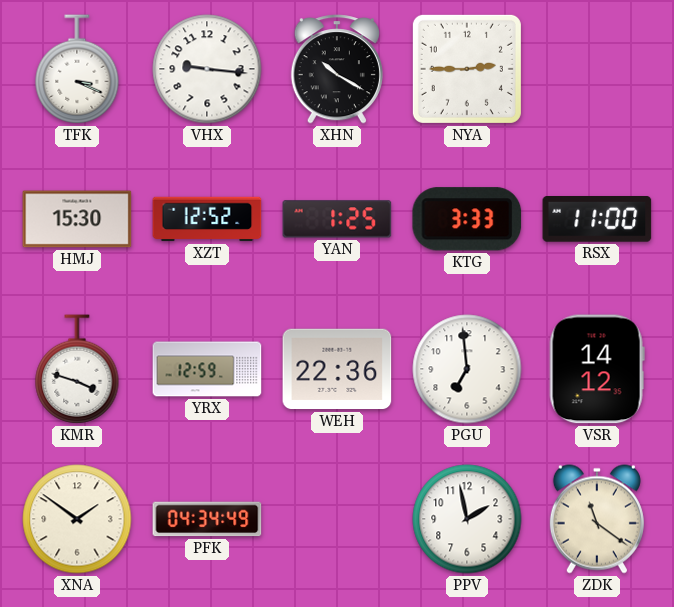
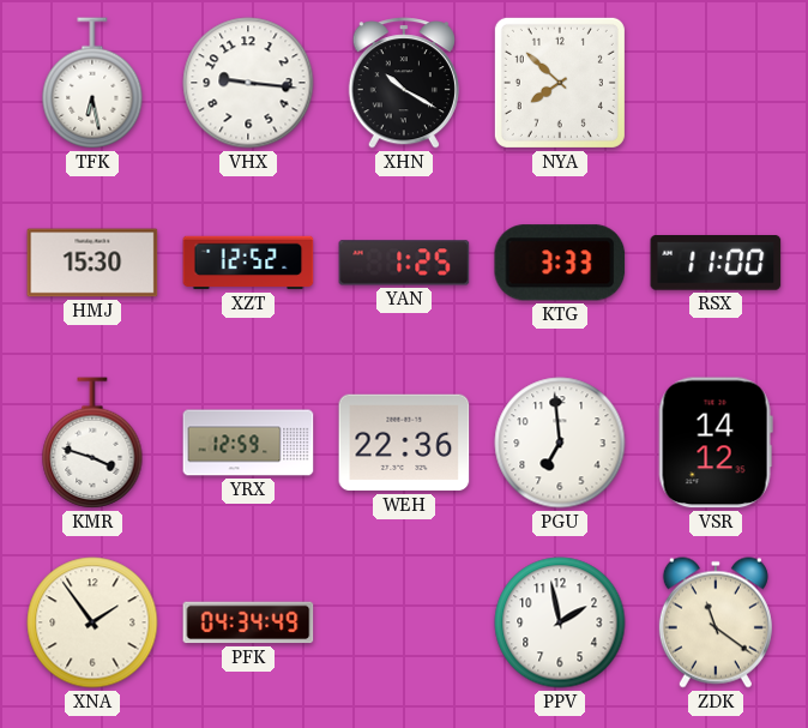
TFK: 3:19 -> 6:28
NYA: 2:45 -> 7:52
XNA: 1:51 -> 1:54
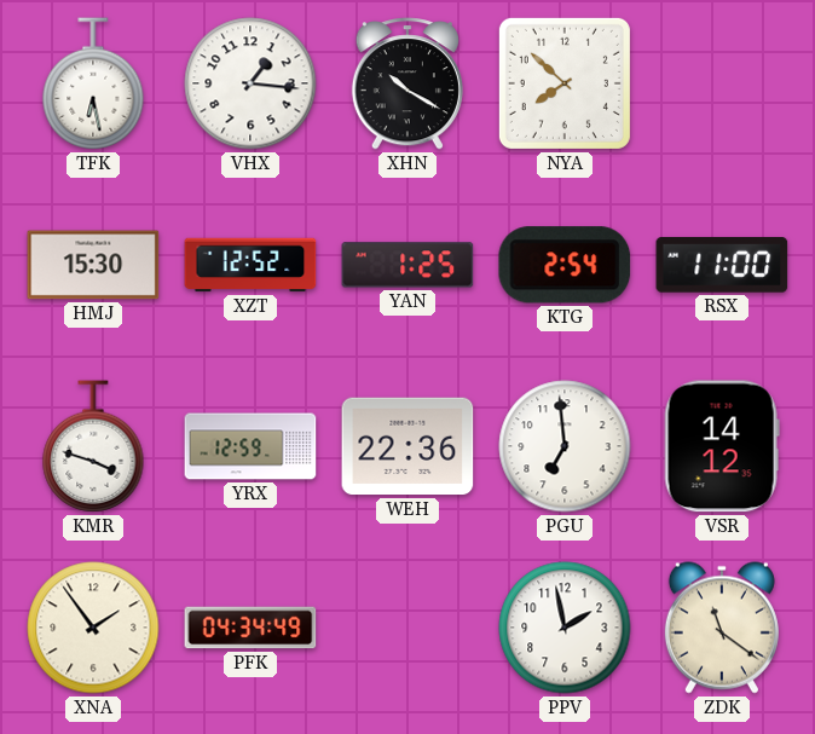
VHX: 9:16 -> 1:16
KTG: 3:33 -> 2:54
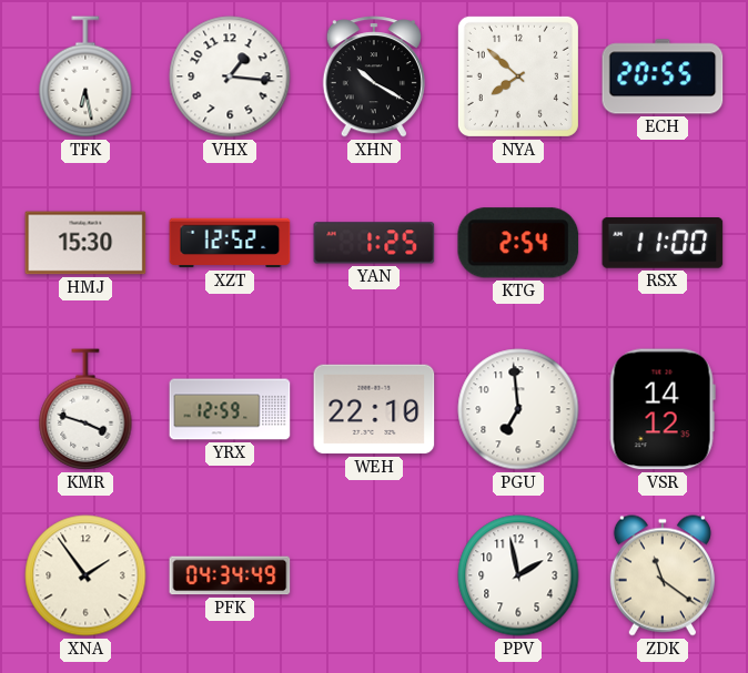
ECH: none -> 20:55
WEH: 22:36 -> 22:10
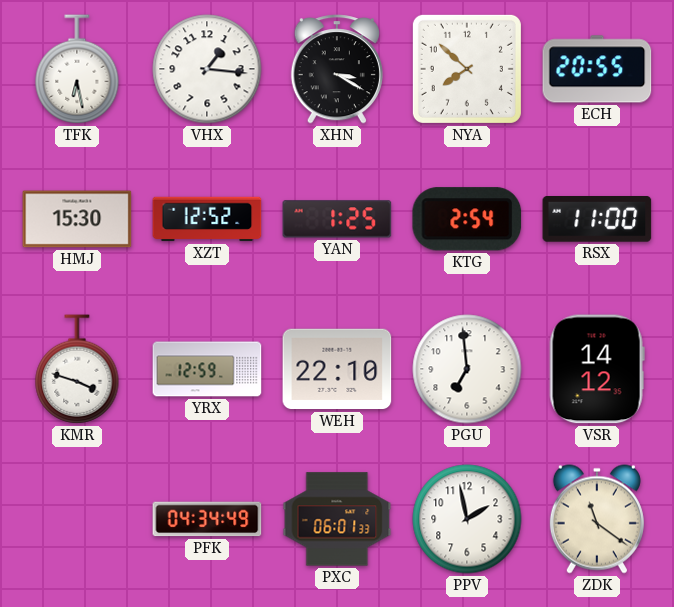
XHN: 10:20 -> 3:20
XNA: 1:54 -> none
PXC: none -> 06:01
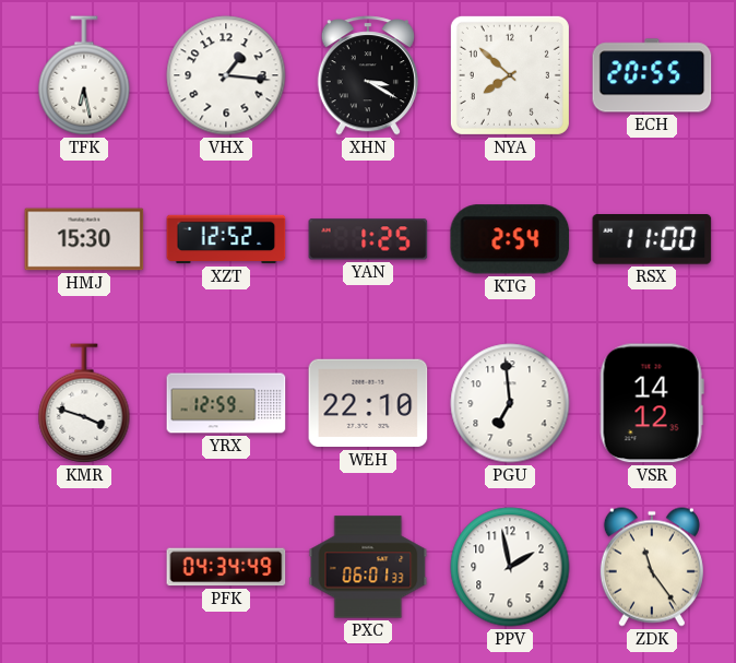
ZDK: 11:21 -> 11:24
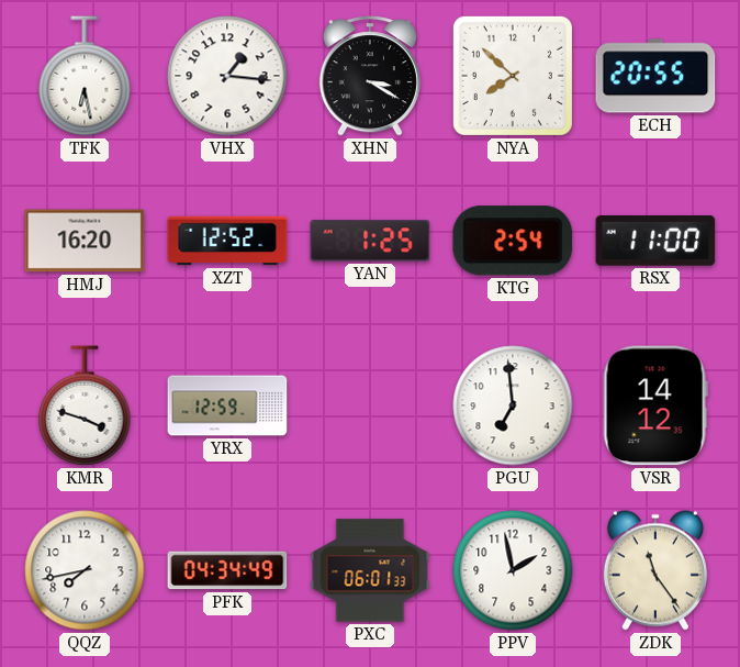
HMJ: 15:30 -> 16:20
WEH: 22:10 -> none
QQZ: none -> 7:43
